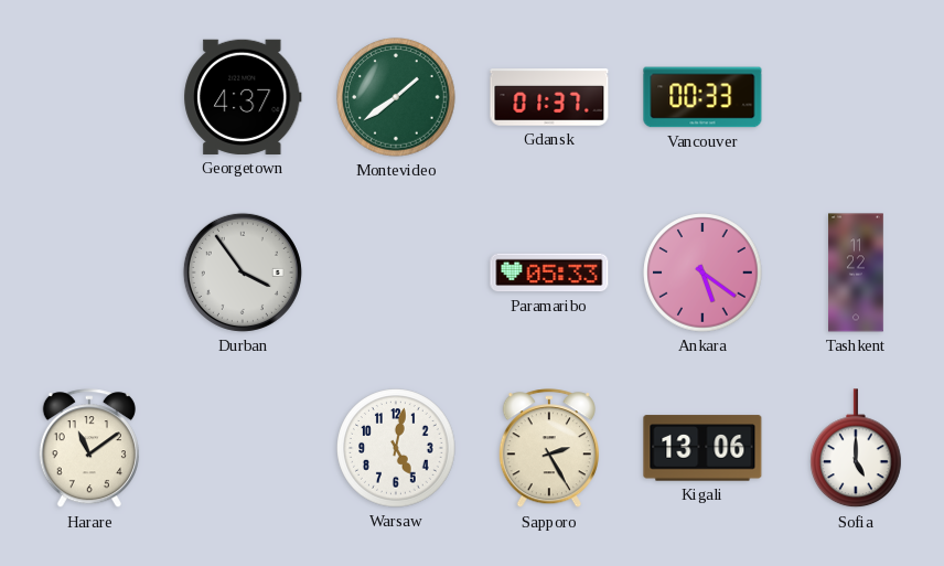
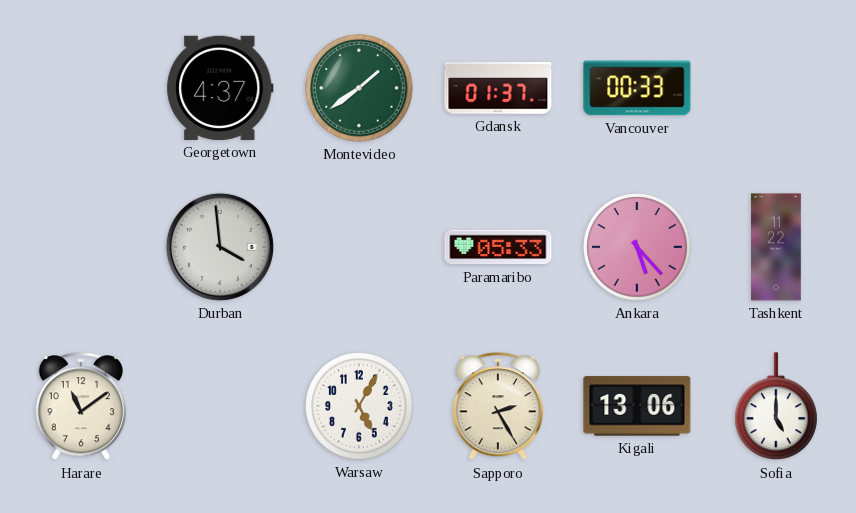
Durban: 3:54 -> 3:59
Ankara: 5:21 -> 5:23
Warsaw: 5:02 -> 5:05
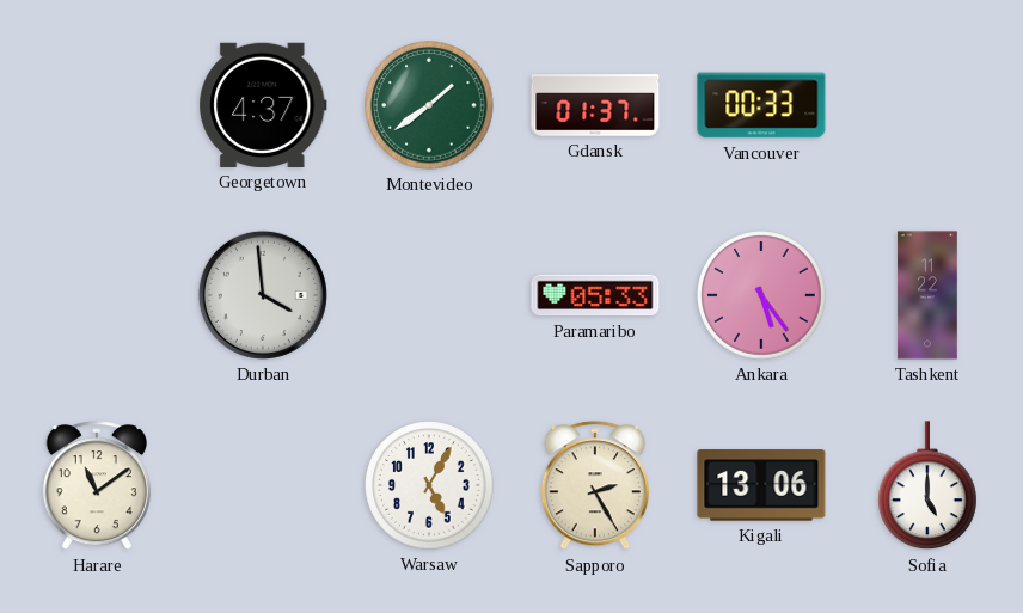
Ankara: 5:23 -> 5:24
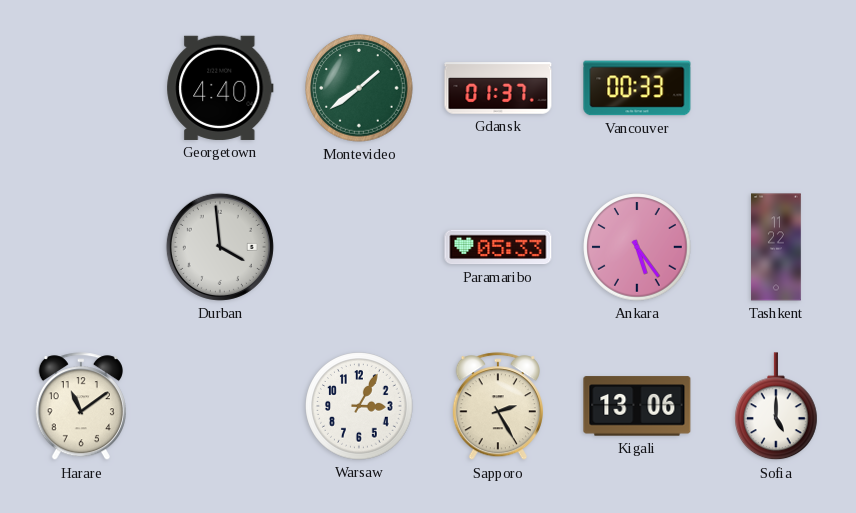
Georgetown: 4:37 -> 4:40
Warsaw: 5:05 -> 3:05
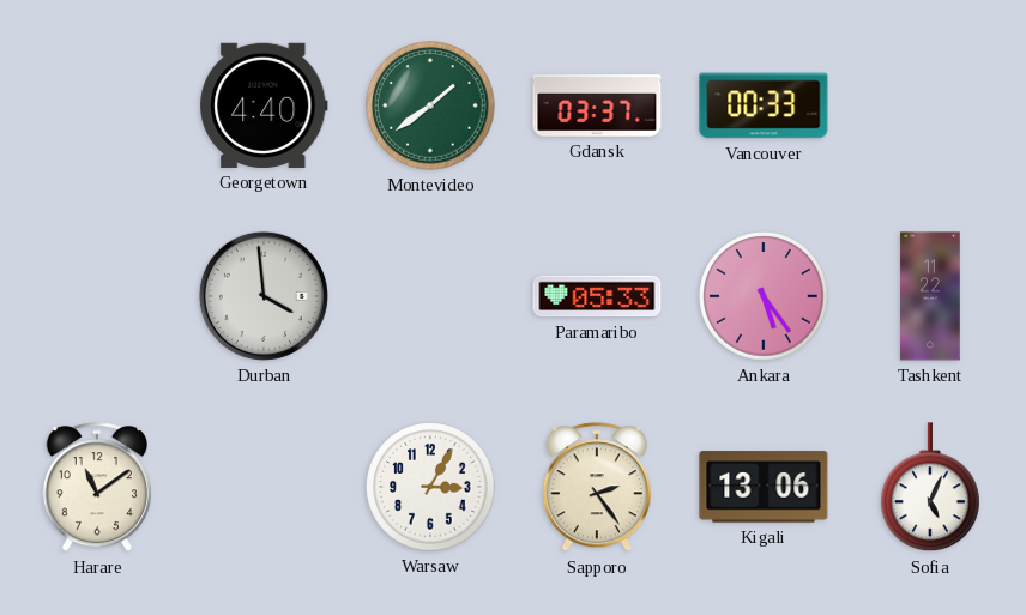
Gdansk: 01:37 -> 03:37
Sapporo: 2:25 -> 2:24
Sofia: 5:00 -> 5:04
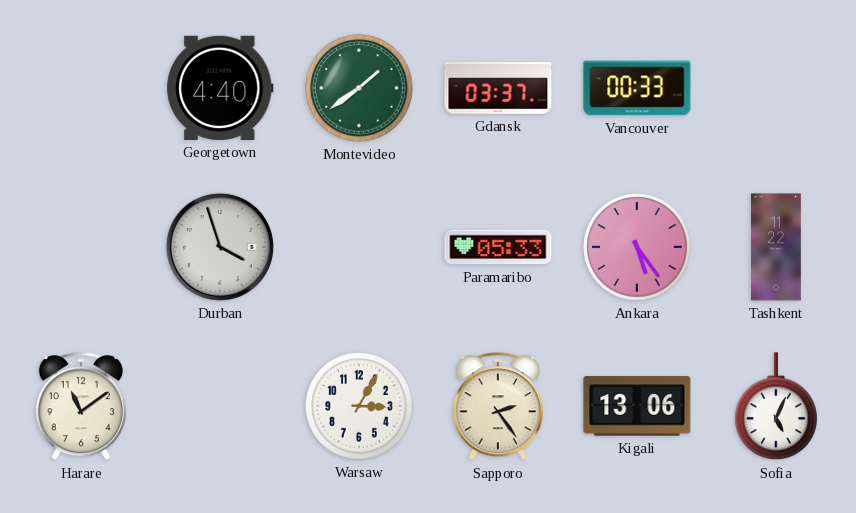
Durban: 3:59 -> 3:57
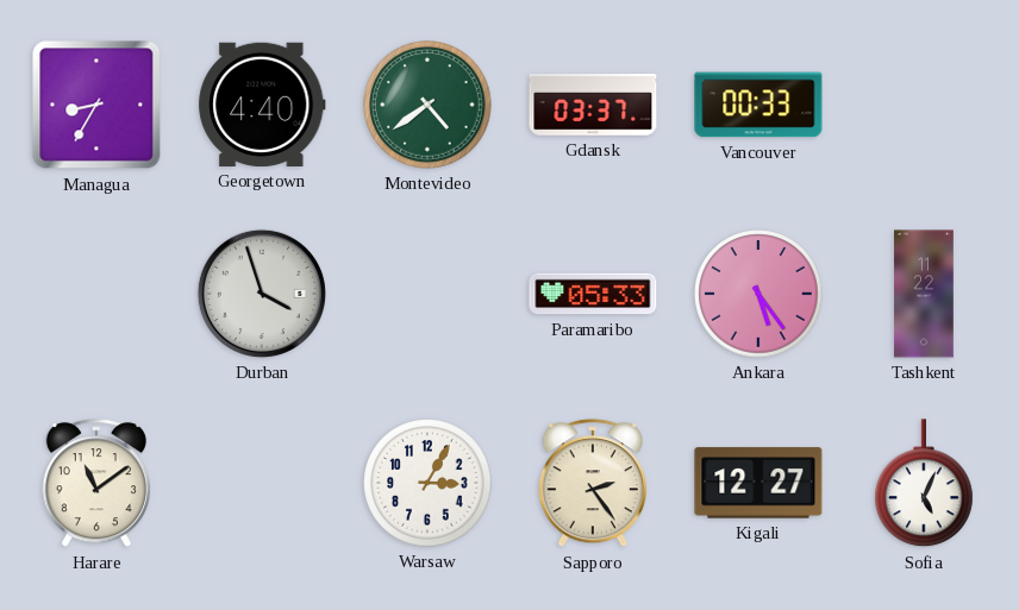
Managua: none -> 8:35
Montevideo: 1:39 -> 4:39
Kigali: 13:06 -> 12:27
